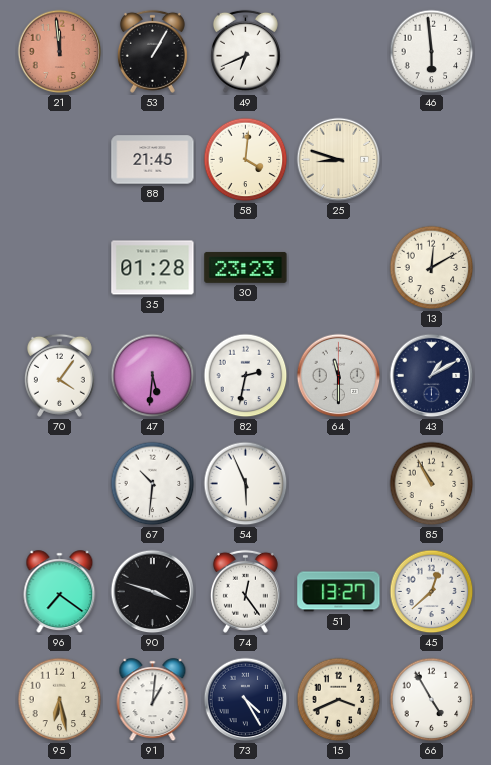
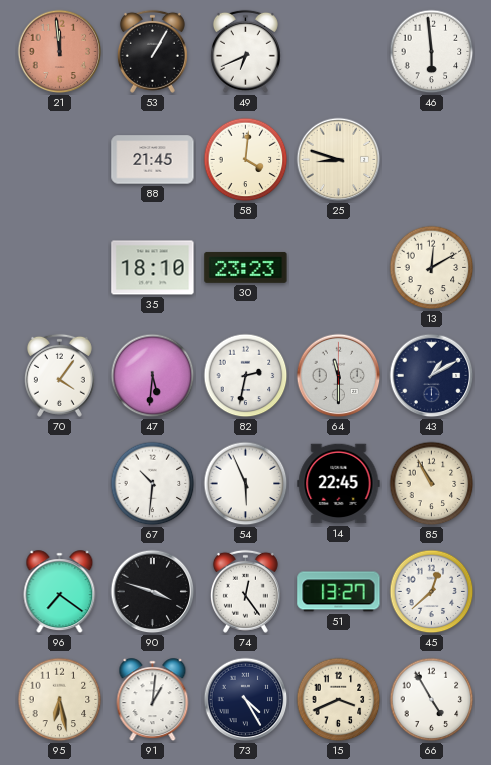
35: 01:28 -> 18:10
14: none -> 22:45
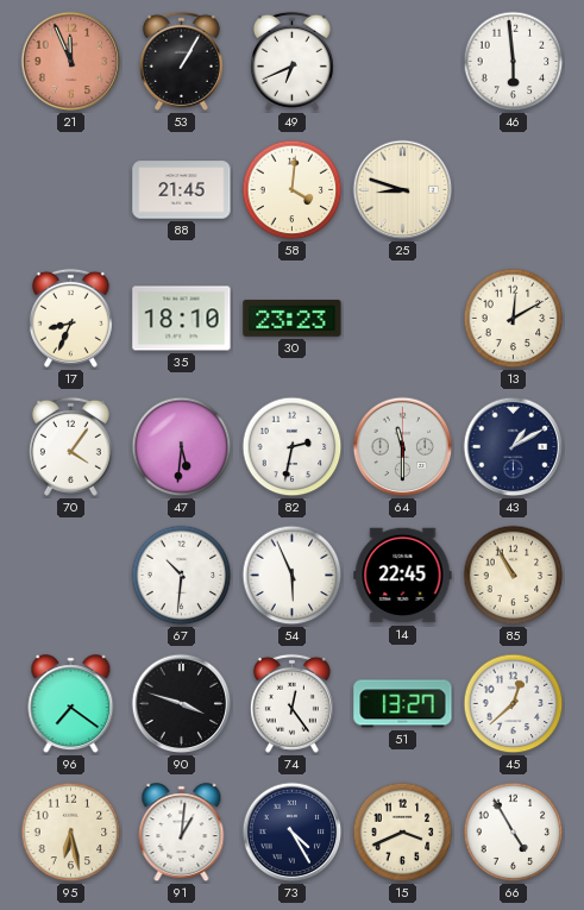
21: 11:59 -> 11:56
17: none -> 8:34
